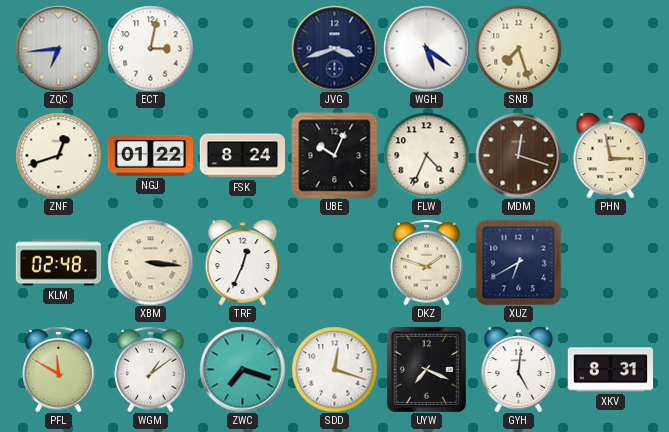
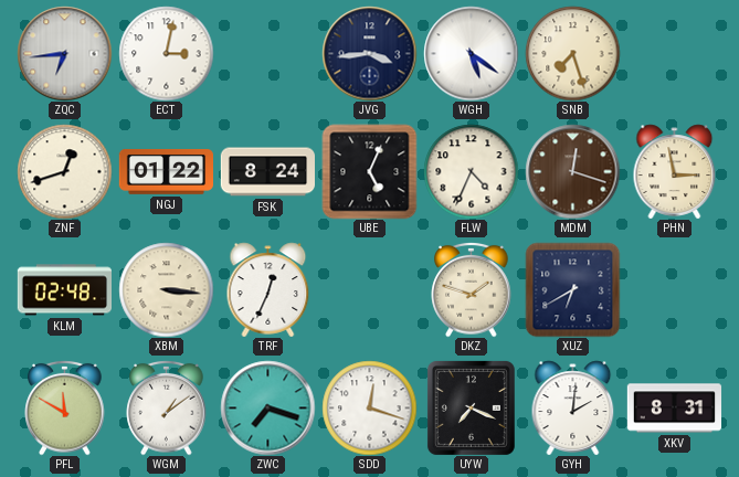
JVG: 3:42 -> 3:44
UBE: 10:04 -> 5:04
GYH: 5:01 -> 2:01
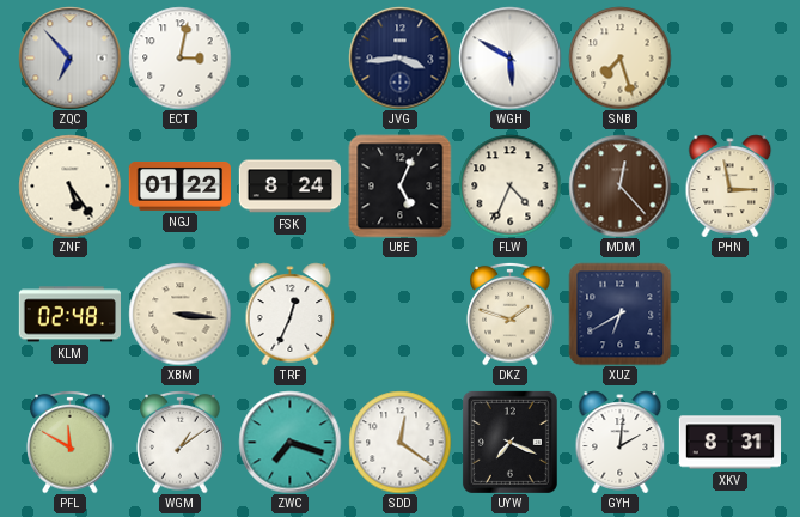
ZQC: 6:44 -> 6:53
WGH: 5:21 -> 5:50
ZNF: 12:42 -> 5:24
MDM: 12:18 -> 12:23
SDD: 12:18 -> 12:21
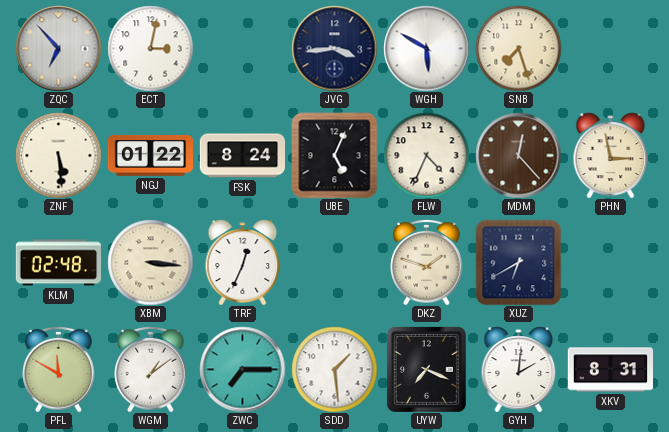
ZNF: 5:24 -> 5:29
ZWC: 7:18 -> 7:15
SDD: 12:21 -> 1:29
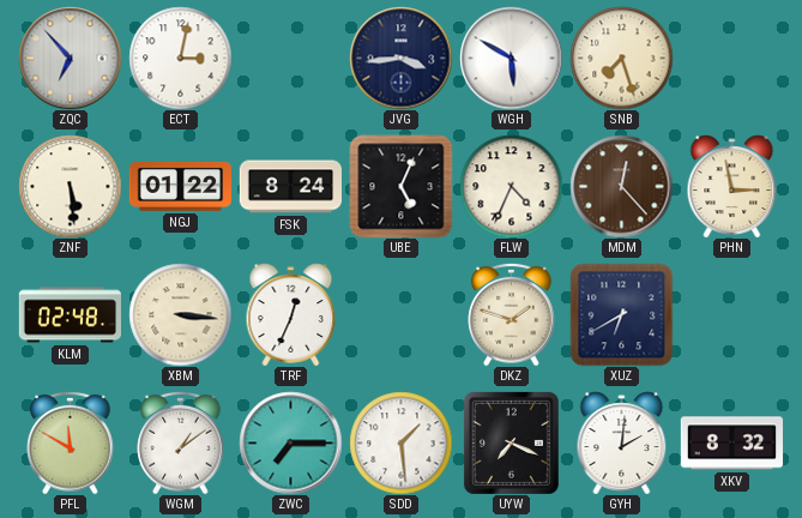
XKV: 8:31 -> 8:32
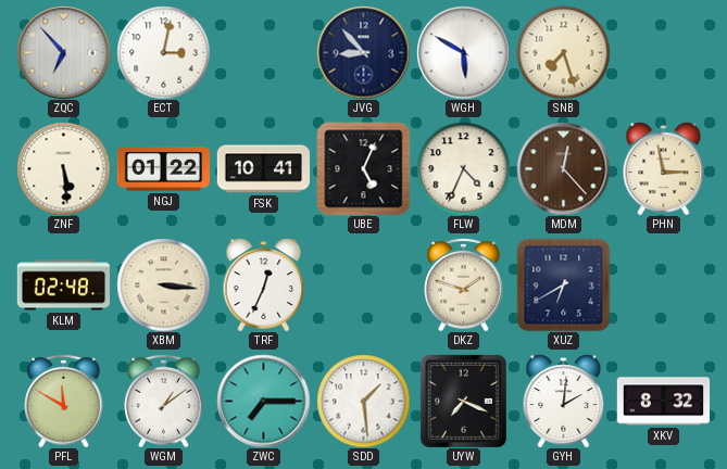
JVG: 3:44 -> 8:53
FSK: 8:24 -> 10:41
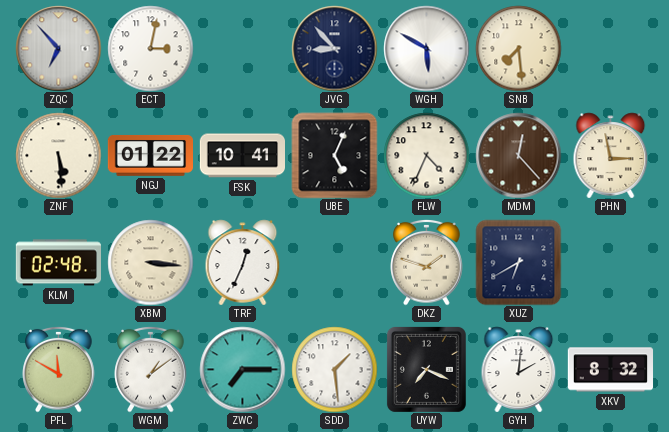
SNB: 7:27 -> 7:29
